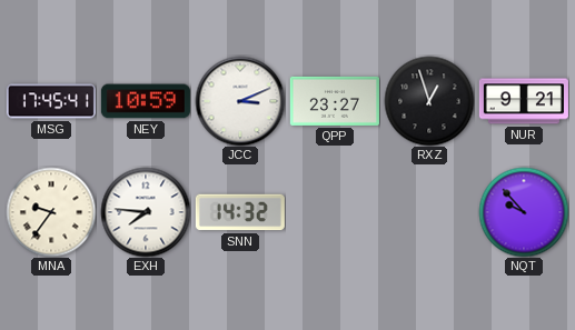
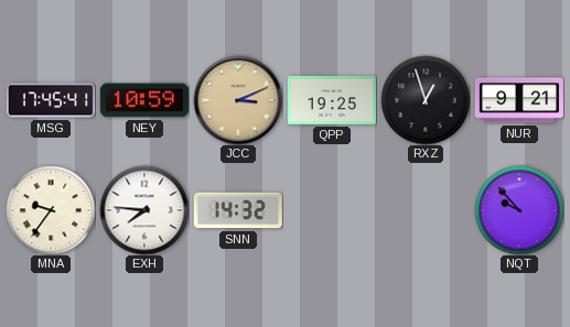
JCC dial: white -> champagne
QPP: 23:27 -> 19:25
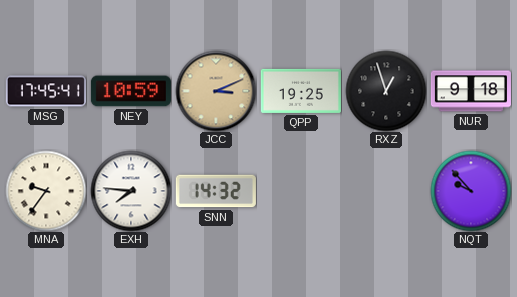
NUR: 9:21 -> 9:18
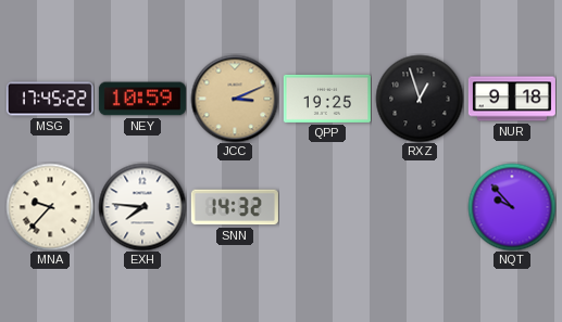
MSG: 17:45:41 -> 17:45:22
MNA: 9:36 -> 9:37
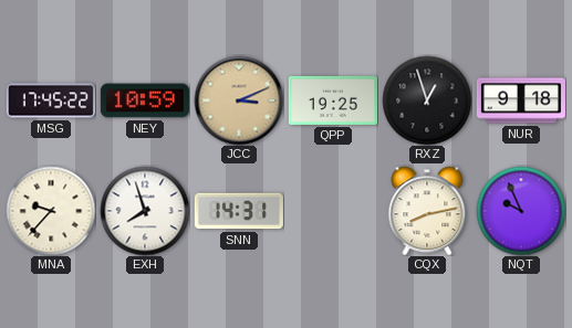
EXH: 7:46 -> 7:57
SNN: 14:32 -> 14:31
CQX: none -> 8:13
NQT: 9:53 -> 9:56
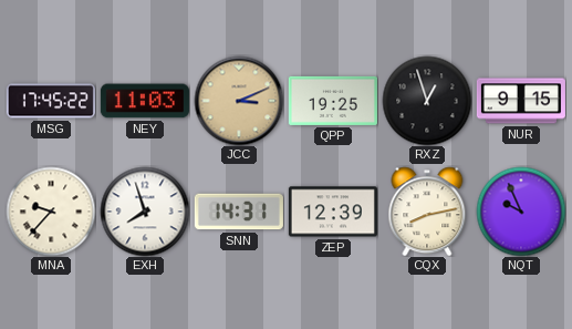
NEY: 10:59 -> 11:03
NUR: 9:18 -> 9:15
ZEP: none -> 12:39
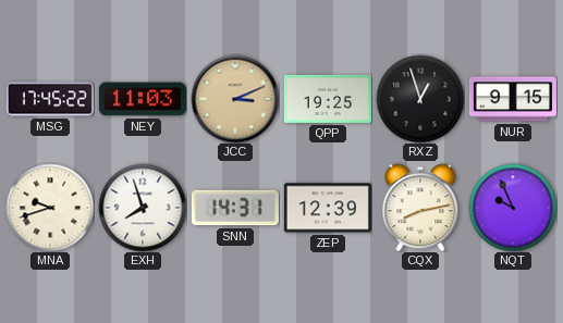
MNA: 9:37 -> 9:42
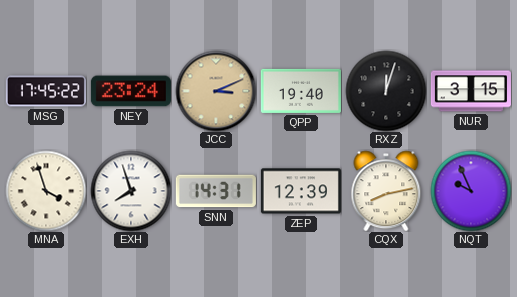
NEY: 11:03 -> 23:24
QPP: 19:25 -> 19:40
RXZ: 12:57 -> 12:03
NUR: 9:15 -> 3:15
MNA: 9:42 -> 3:57
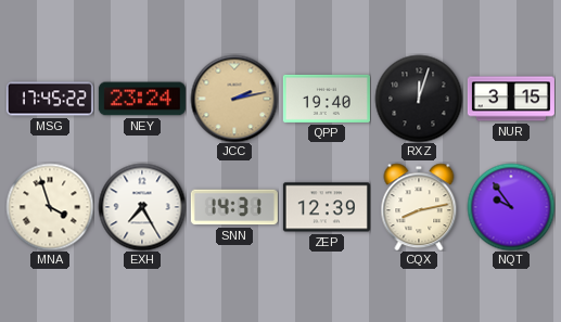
JCC: 3:11 -> 2:13
EXH: 7:57 -> 7:25
NQT: 9:56 -> 9:54
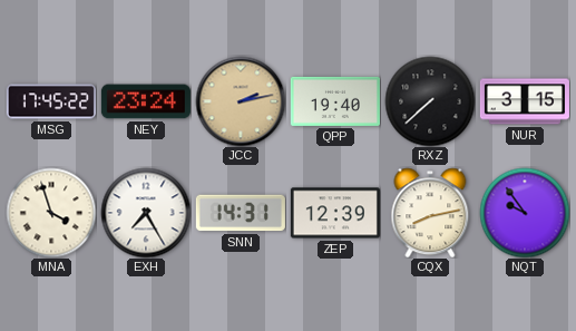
RXZ: 12:03 -> 7:38
